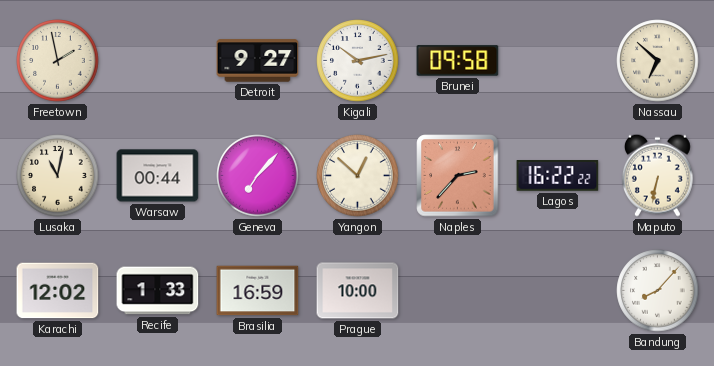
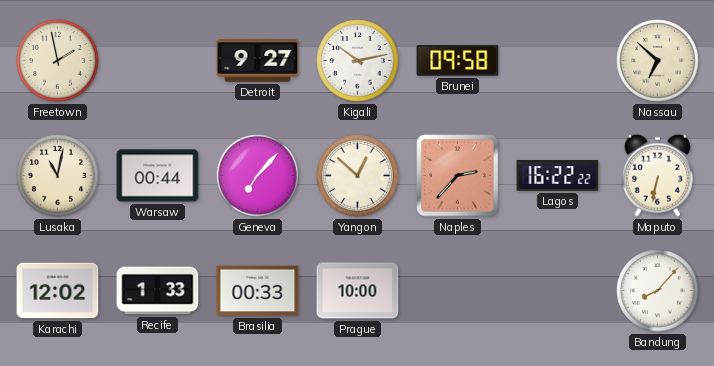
Brasilia: 16:59 -> 00:33
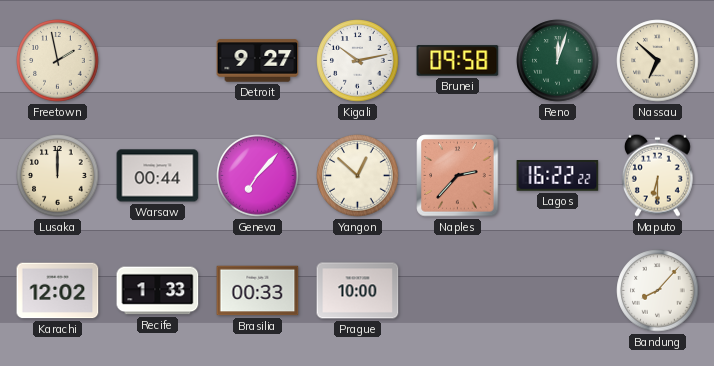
Reno: none -> 12:03
Lusaka: 11:02 -> 12:00
Maputo: 6:32 -> 6:30
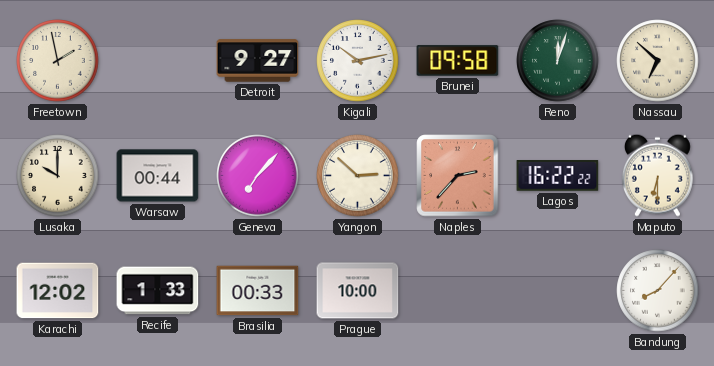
Lusaka: 12:00 -> 10:00
Yangon: 12:52 -> 2:52
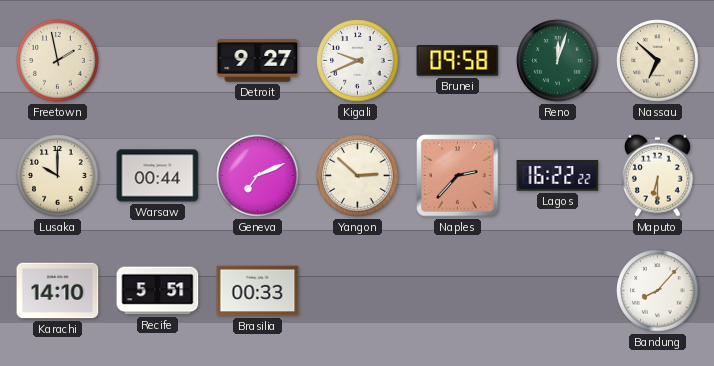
Kigali: 10:13 -> 9:41
Geneva: 7:07 -> 7:11
Karachi: 12:02 -> 14:10
Recife: 1:33 -> 5:51
Prague: 10:00 -> none
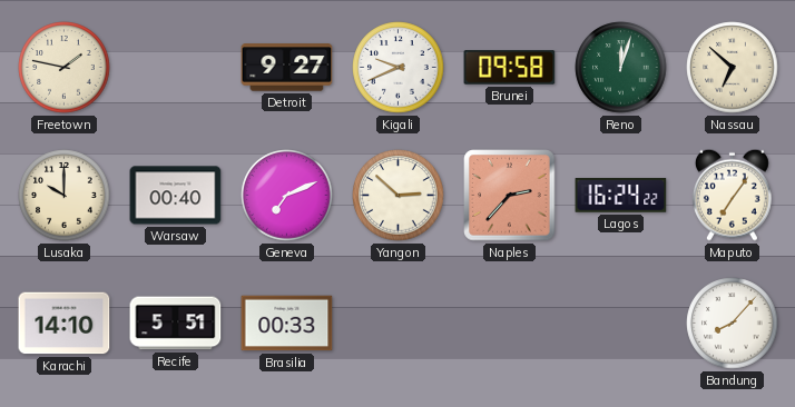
Freetown: 1:58 -> 1:47
Warsaw: 00:44 -> 00:40
Lagos: 16:22 -> 16:24
Maputo: 6:30 -> 7:06
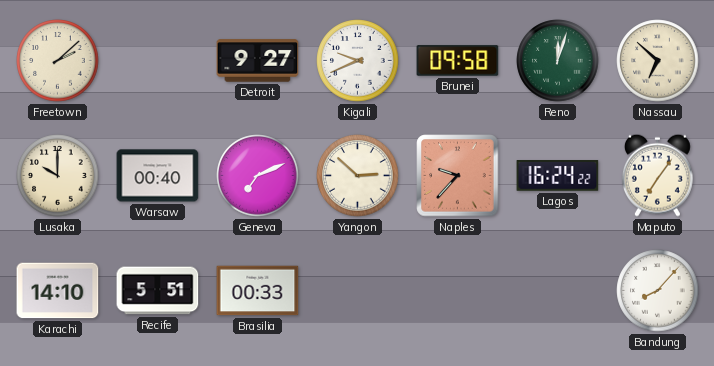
Freetown: 1:47 -> 2:08
Naples: 2:37 -> 9:37
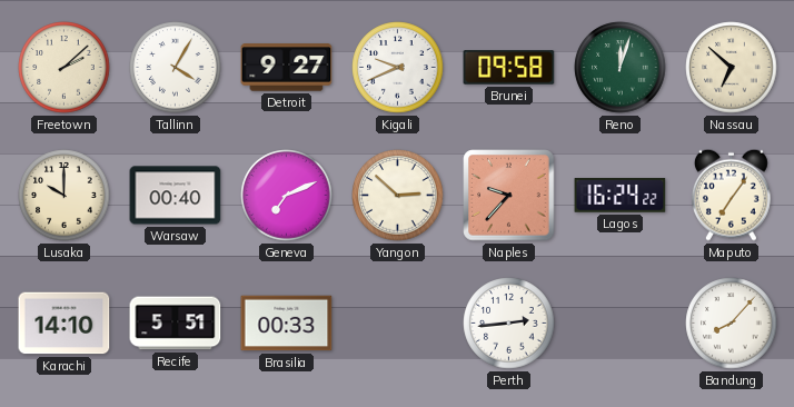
Tallinn: none -> 4:05
Perth: none -> 2:44
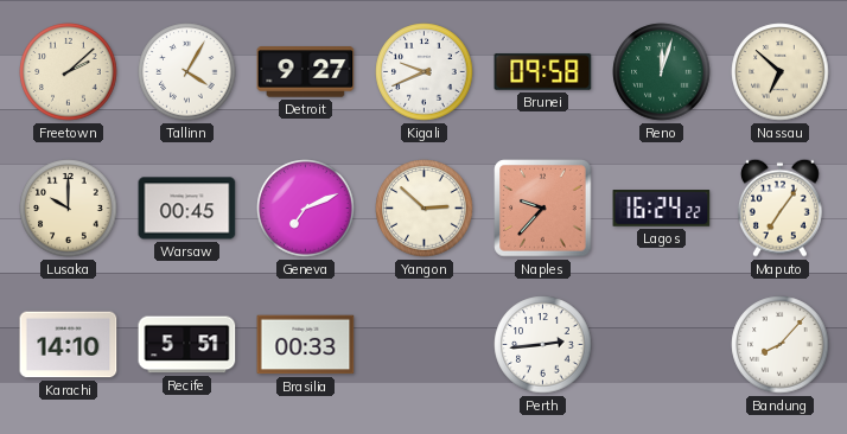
Warsaw: 00:40 -> 00:45
